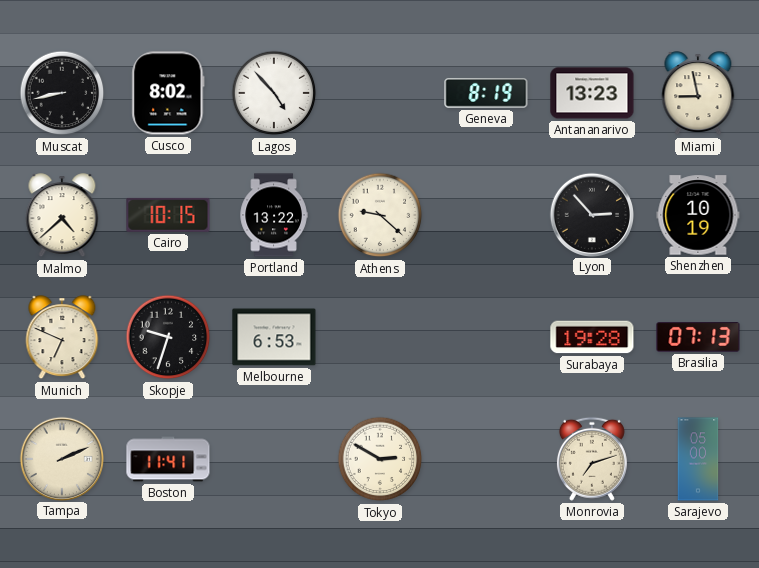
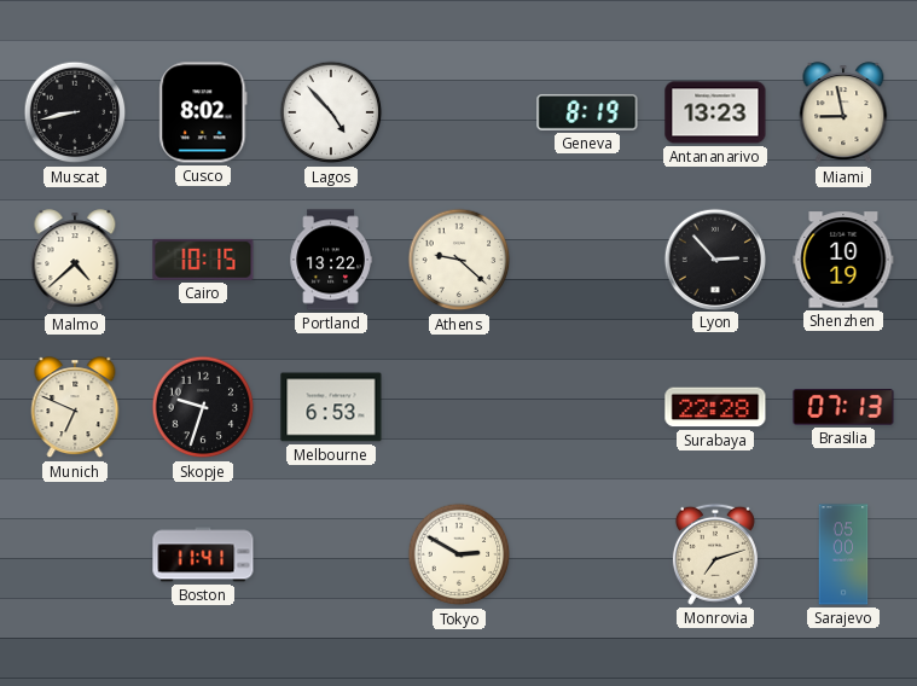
Surabaya: 19:28 -> 22:28
Tampa: 2:11 -> none
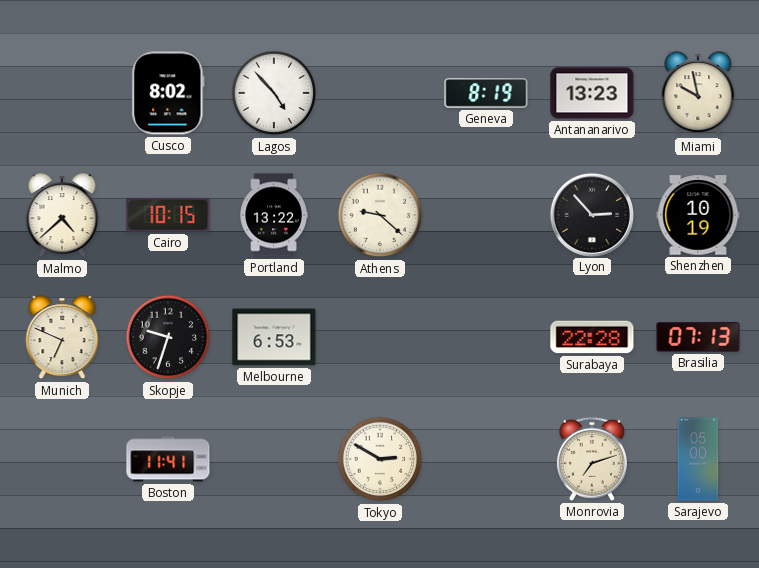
Muscat: 8:43 -> none
Miami: 8:58 -> 9:58
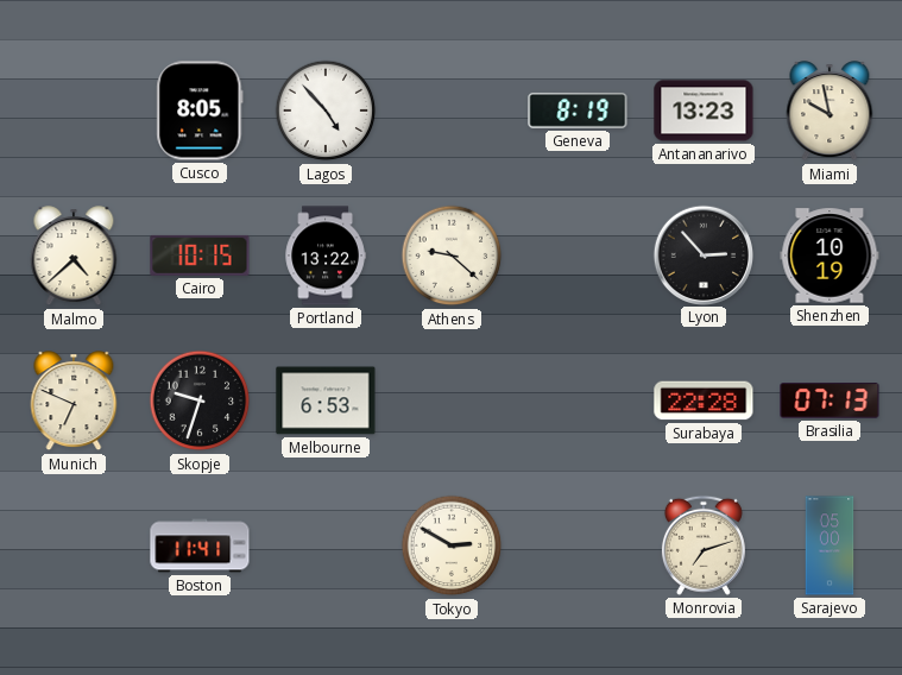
Cusco: 8:02 -> 8:05
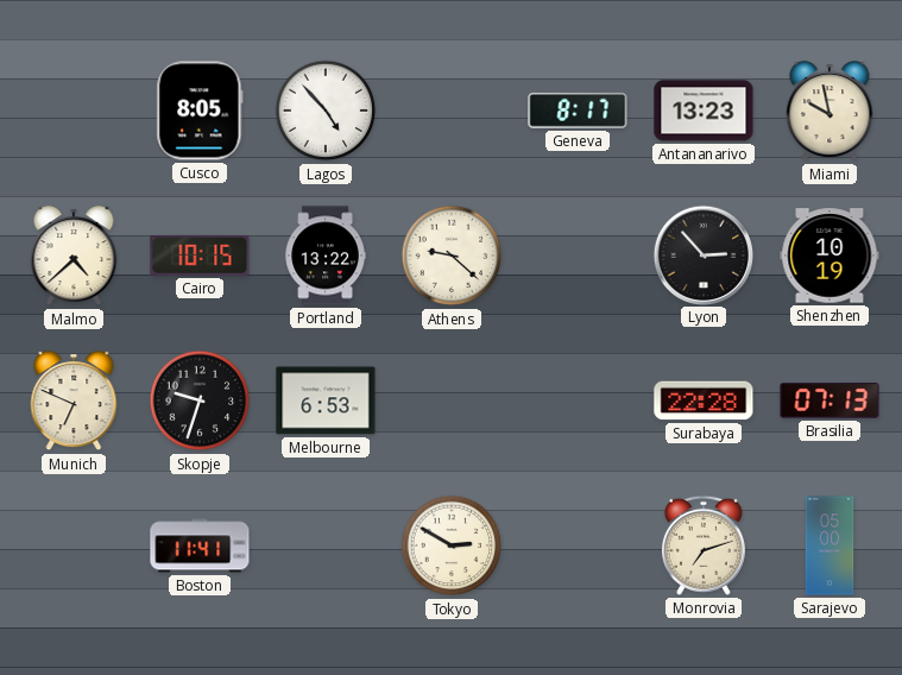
Geneva: 8:19 -> 8:17
